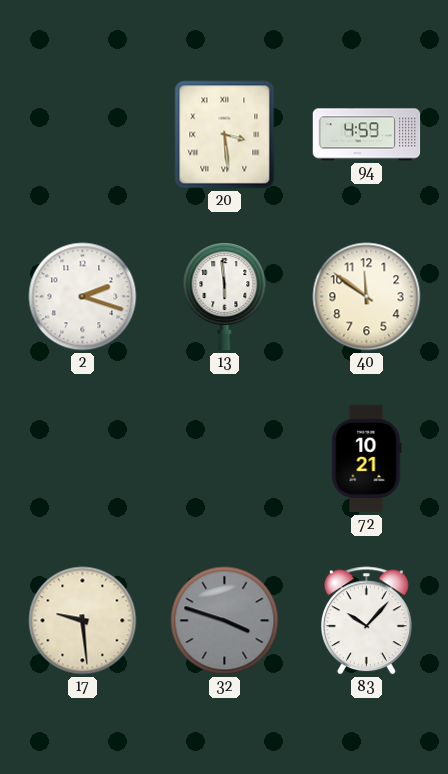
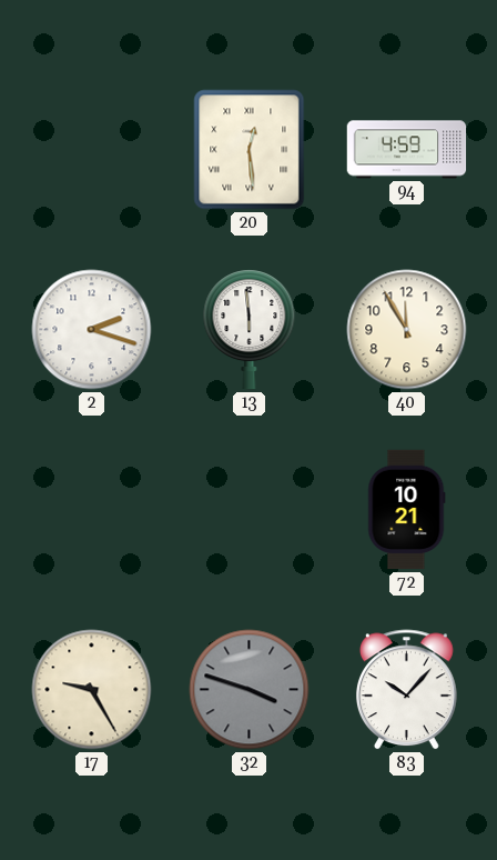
20: 3:29 -> 12:29
40: 11:51 -> 11:55
17: 9:29 -> 9:25
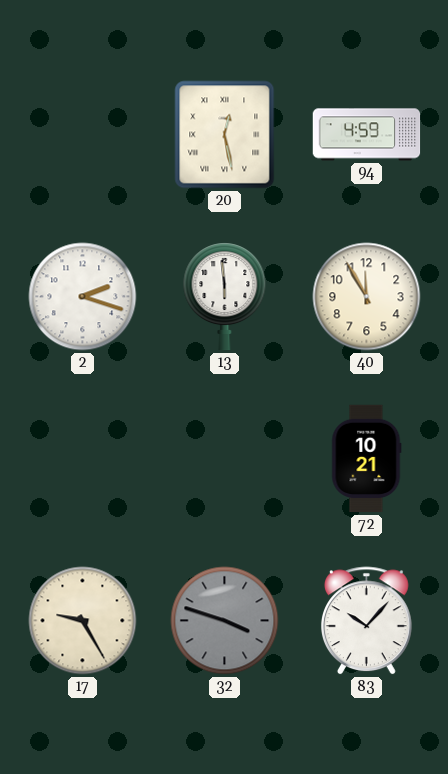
20: 12:29 -> 12:28
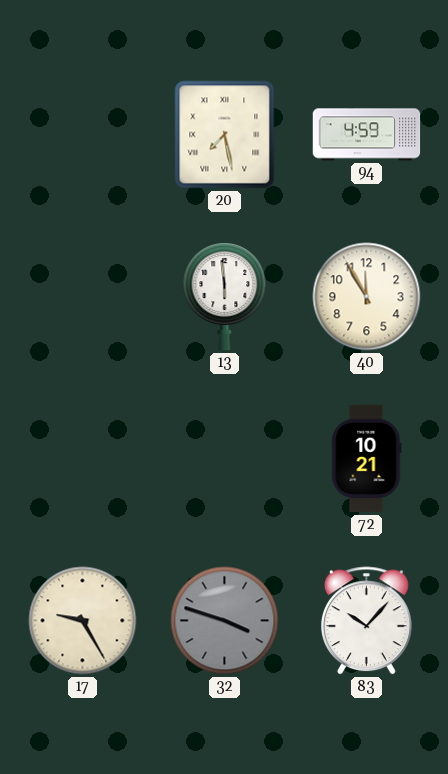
20: 12:28 -> 7:28
2: 2:18 -> none
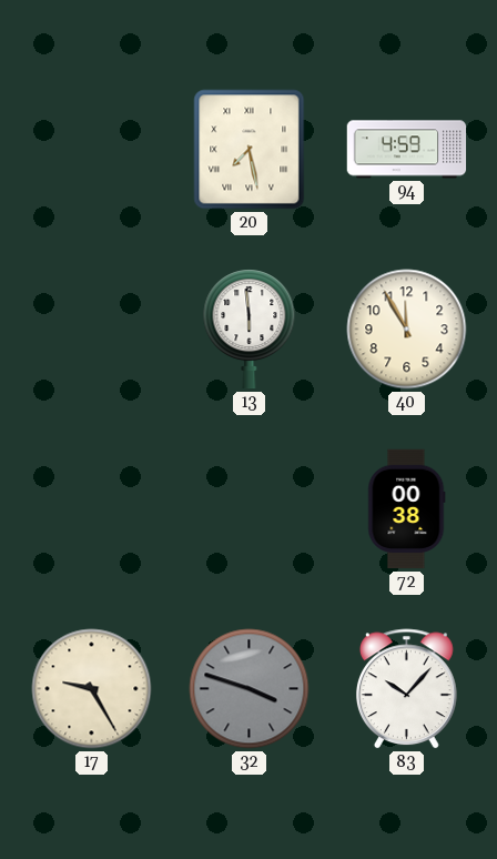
72: 10:21 -> 00:38
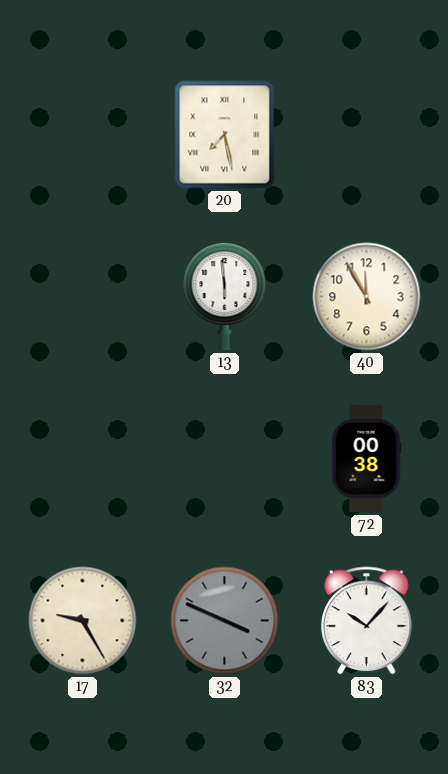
94: 4:59 -> none
32: 3:48 -> 3:49
